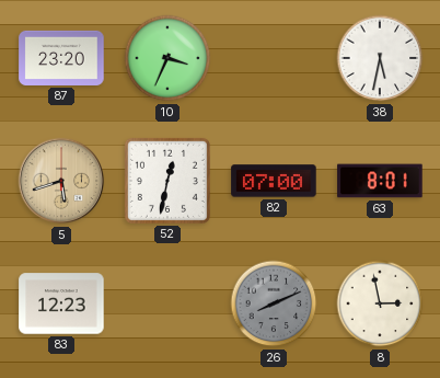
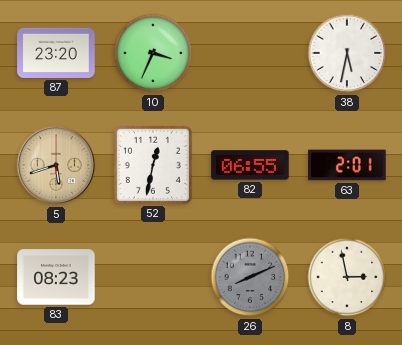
82: 07:00 -> 06:55
63: 8:01 -> 2:01
83: 12:23 -> 08:23
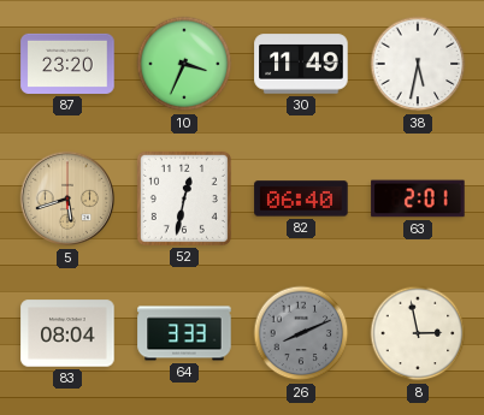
30: none -> 11:49
82: 06:55 -> 06:40
83: 08:23 -> 08:04
64: none -> 3:33
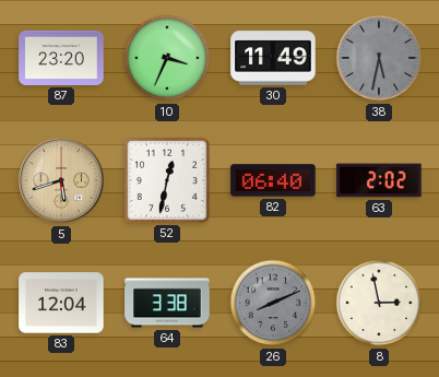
38 dial: white -> grey
63: 2:01 -> 2:02
83: 08:04 -> 12:04
64: 3:33 -> 3:38
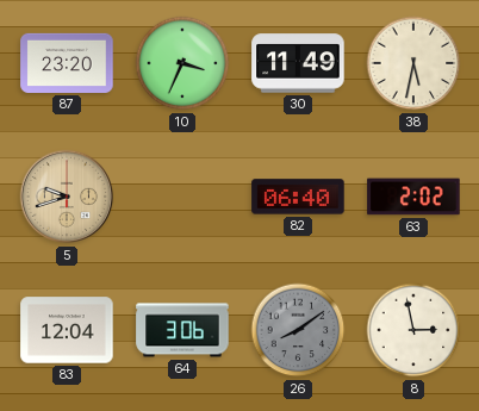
38 dial: grey -> cream
5: 5:42 -> 9:42
52: 12:32 -> none
64: 3:38 -> 3:06
26: 8:11 -> 8:09
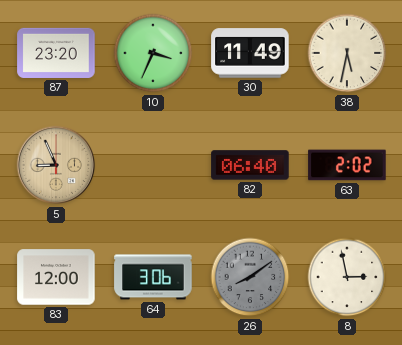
5: 9:42 -> 8:56
83: 12:04 -> 12:00
